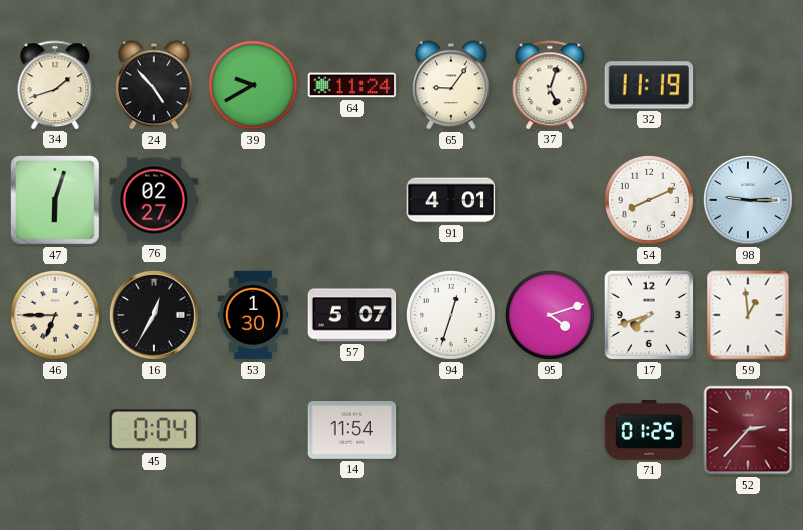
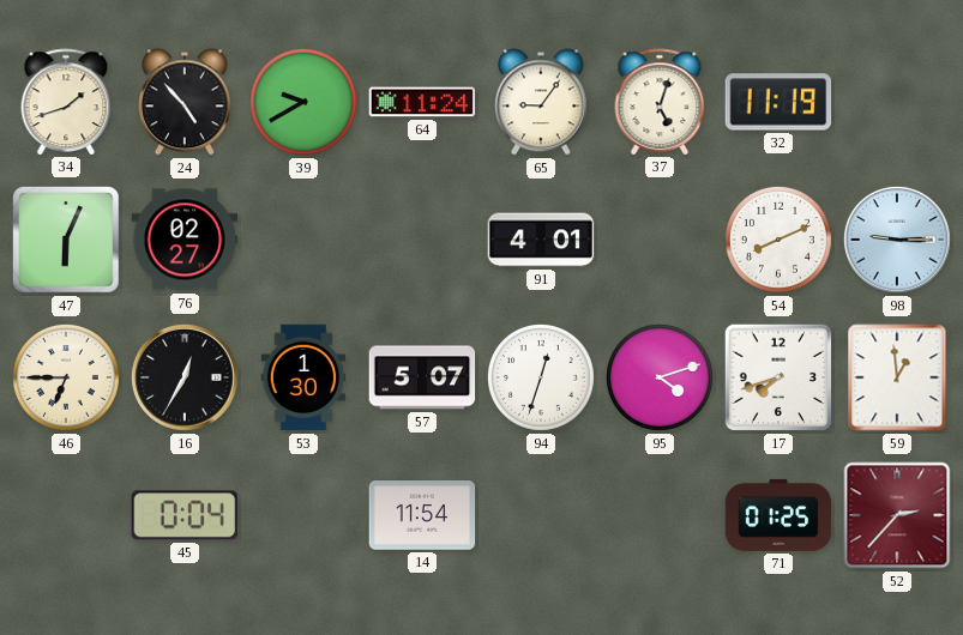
47: 6:03 -> 6:04
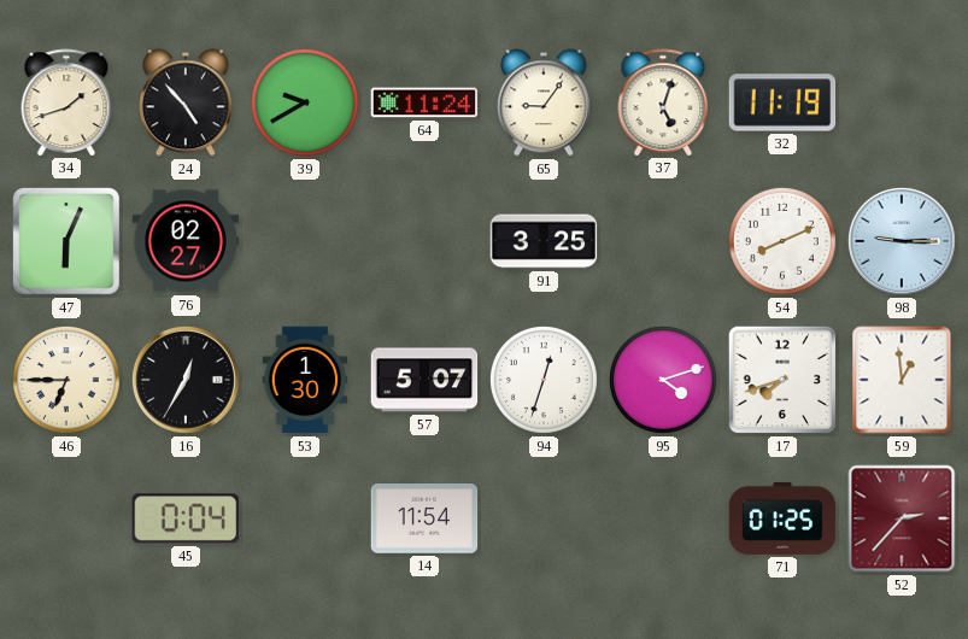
91: 4:01 -> 3:25
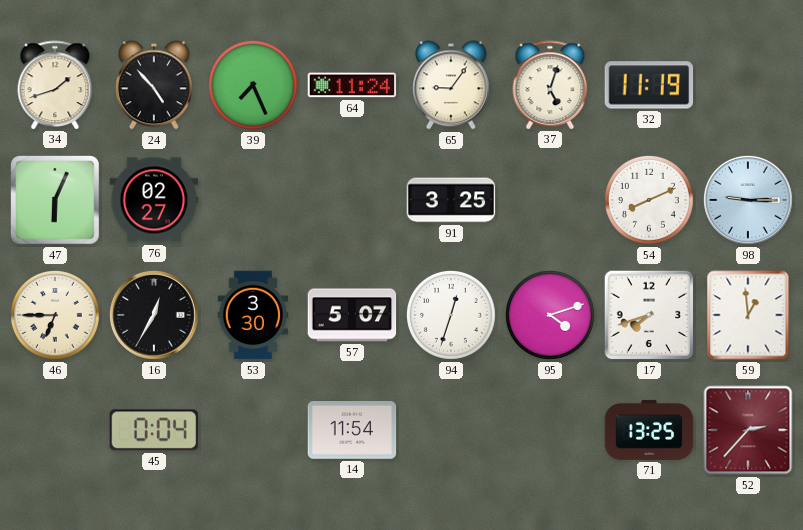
39: 9:40 -> 7:26
53: 1:30 -> 3:30
71: 01:25 -> 13:25
